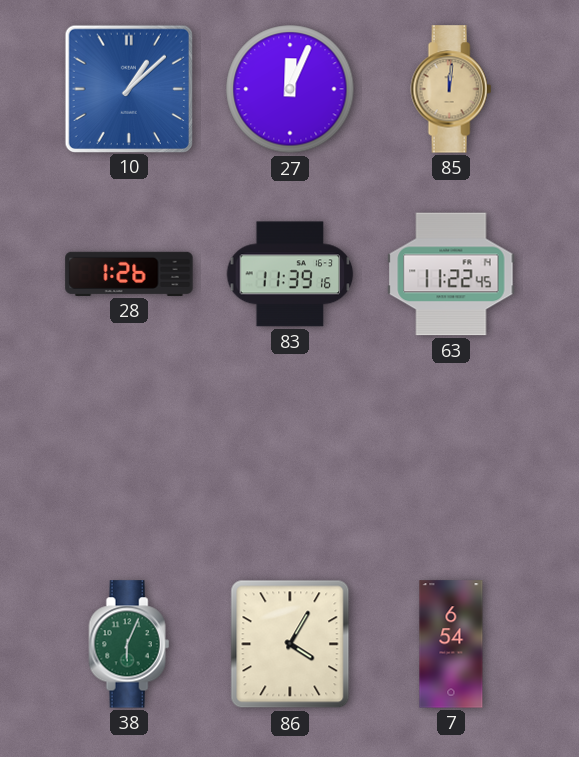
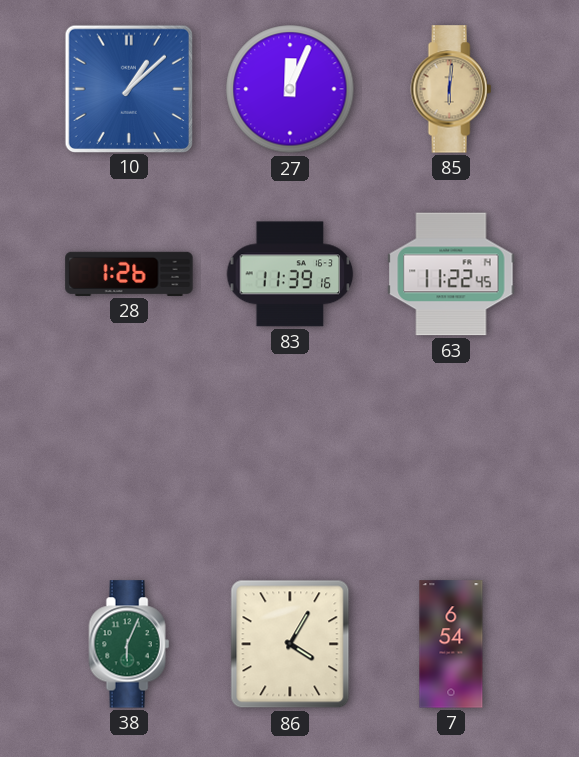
85: 12:01 -> 6:01
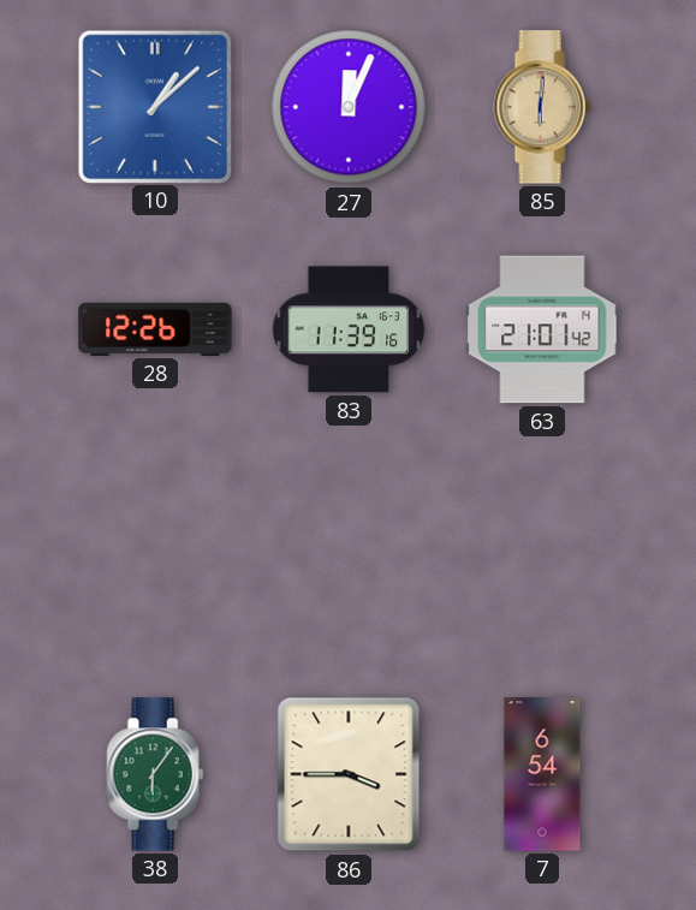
28: 1:26 -> 12:26
63: 11:22 -> 21:01
38: 6:04 -> 6:06
86: 4:05 -> 3:45
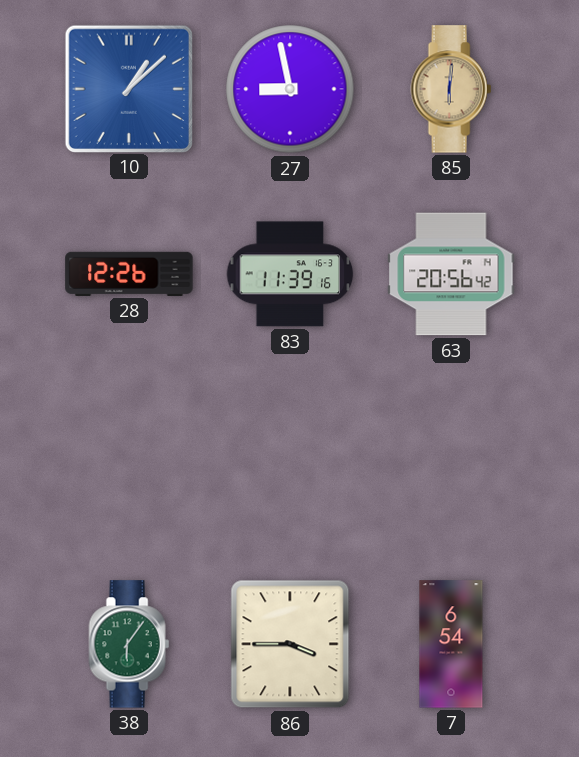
27: 12:04 -> 8:58
63: 21:01 -> 20:56
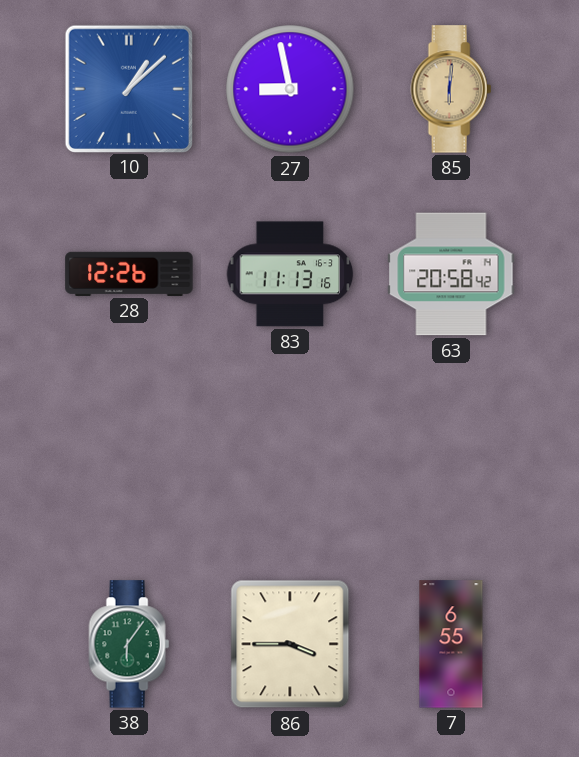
83: 11:39 -> 11:13
63: 20:56 -> 20:58
7: 6:54 -> 6:55
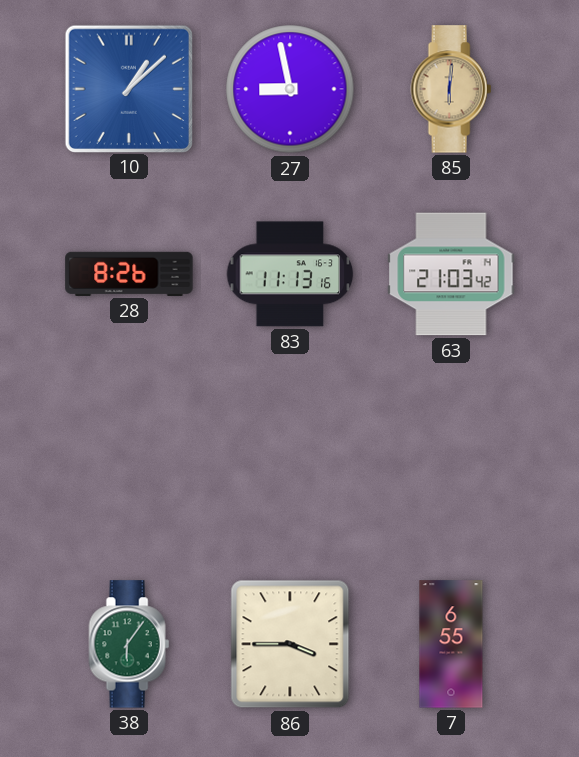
28: 12:26 -> 8:26
63: 20:58 -> 21:03
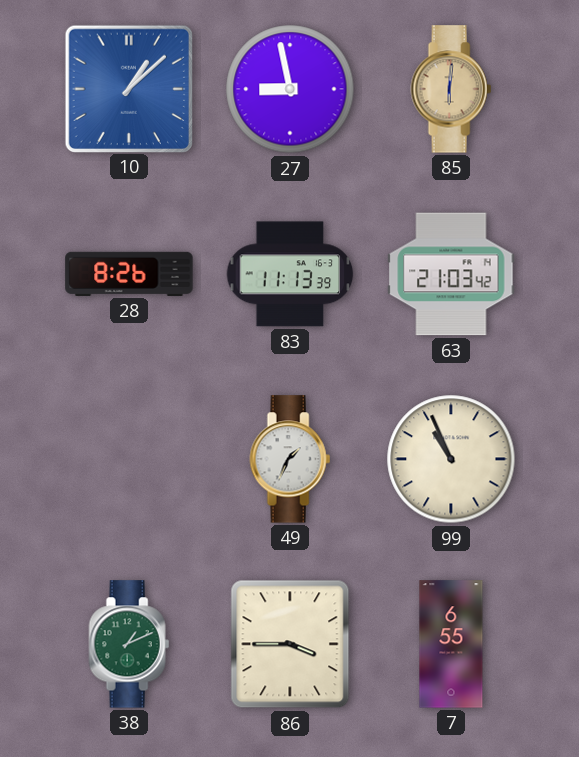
83: 11:13:16 -> 11:13:39
49: none -> 1:34
99: none -> 10:56
38: 6:06 -> 1:11
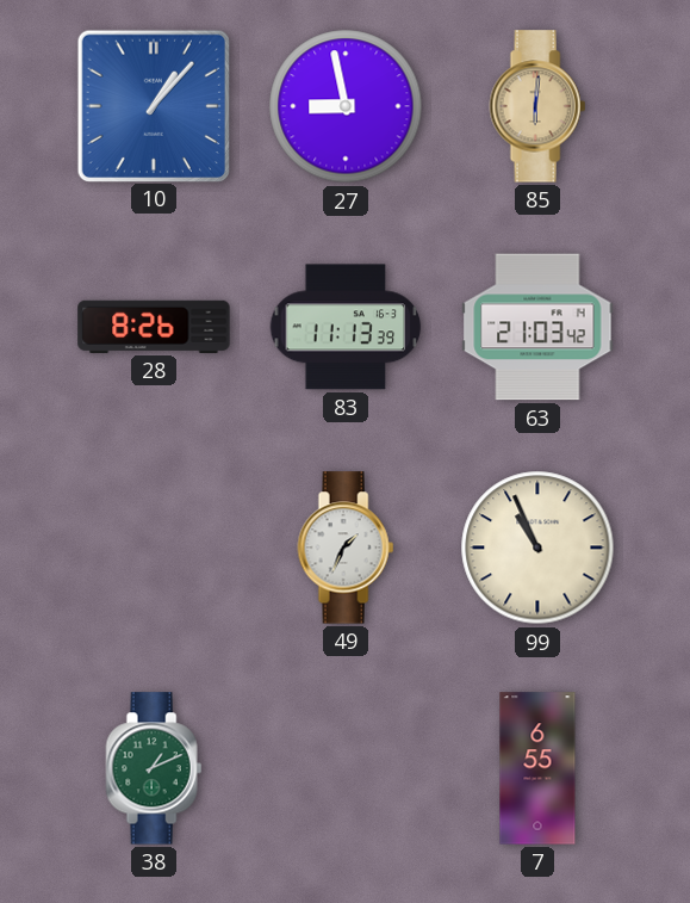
10: 1:08 -> 1:07
86: 3:45 -> none
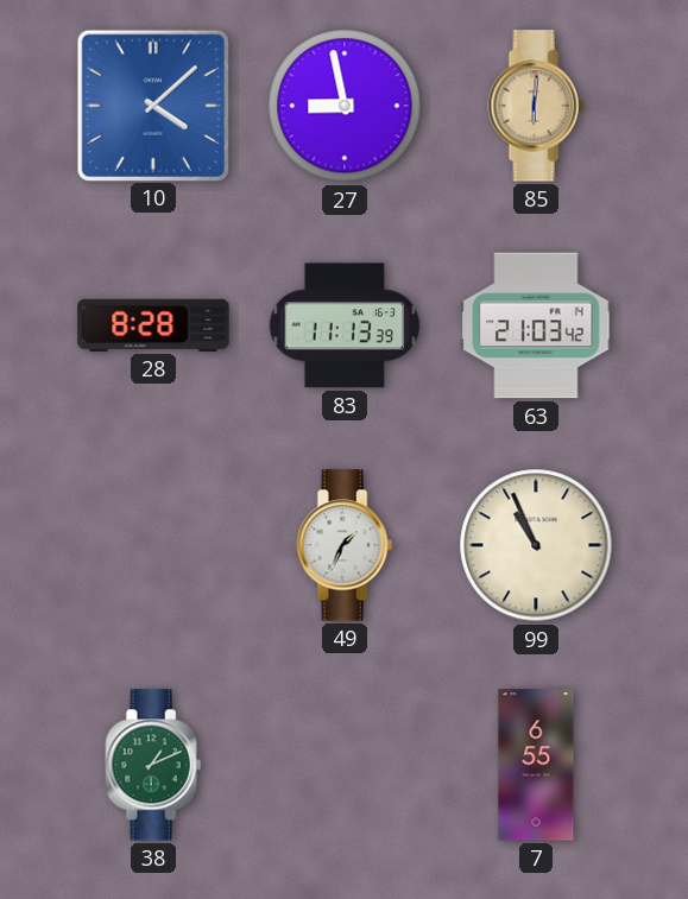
10: 1:07 -> 4:08
28: 8:26 -> 8:28
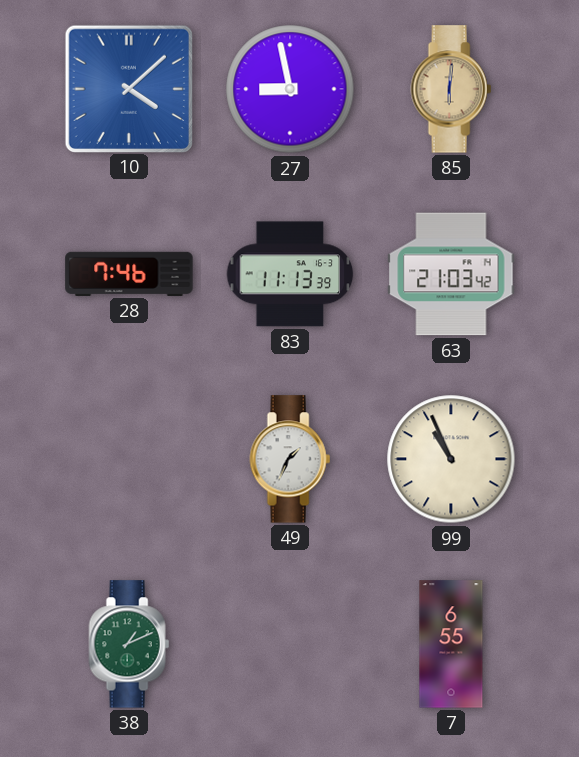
28: 8:28 -> 7:46
